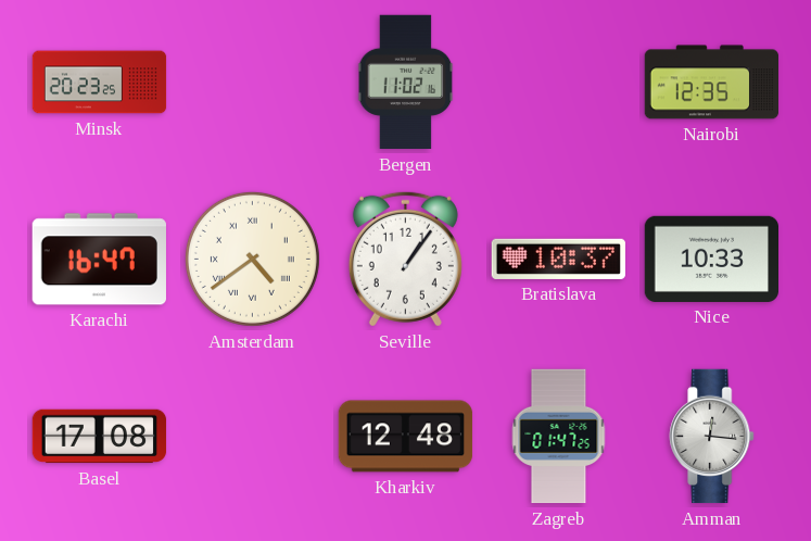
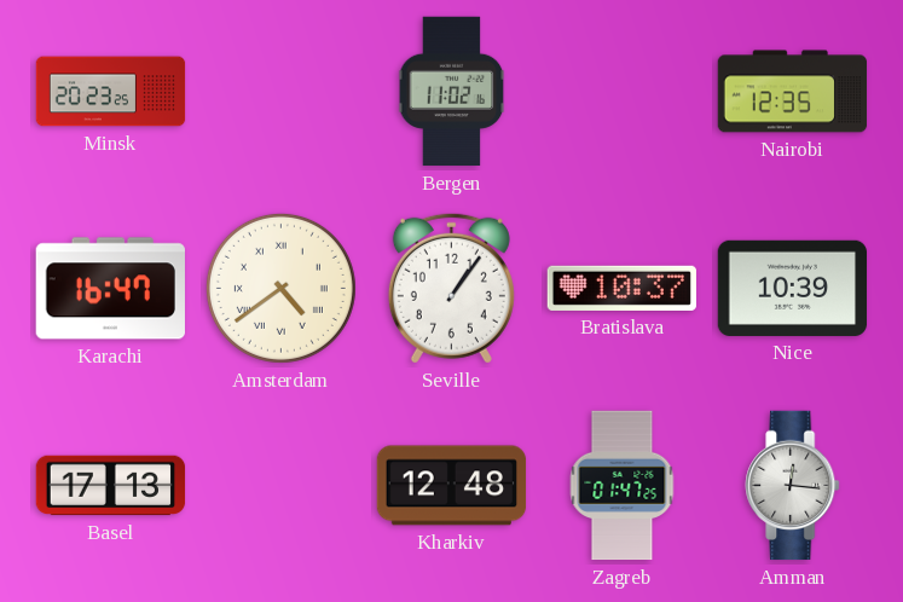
Nice: 10:33 -> 10:39
Basel: 17:08 -> 17:13
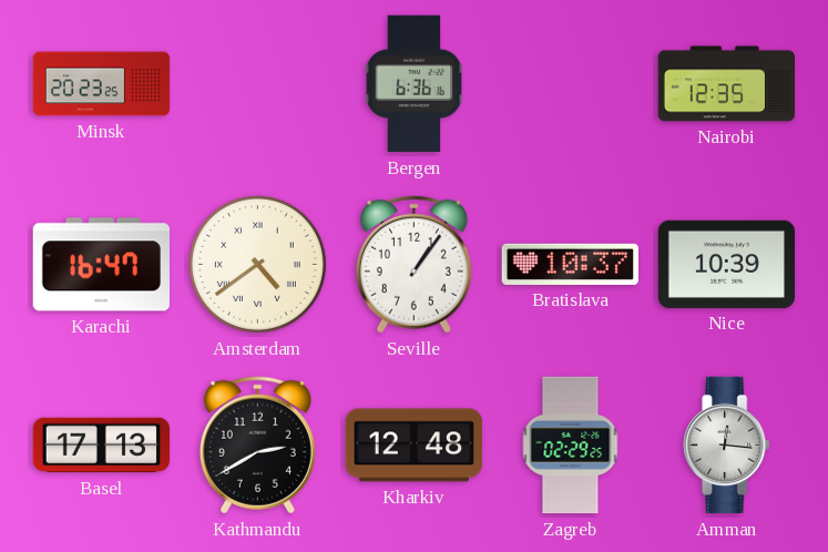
Bergen: 11:02 -> 6:36
Kathmandu: none -> 2:40
Zagreb: 01:47 -> 02:29
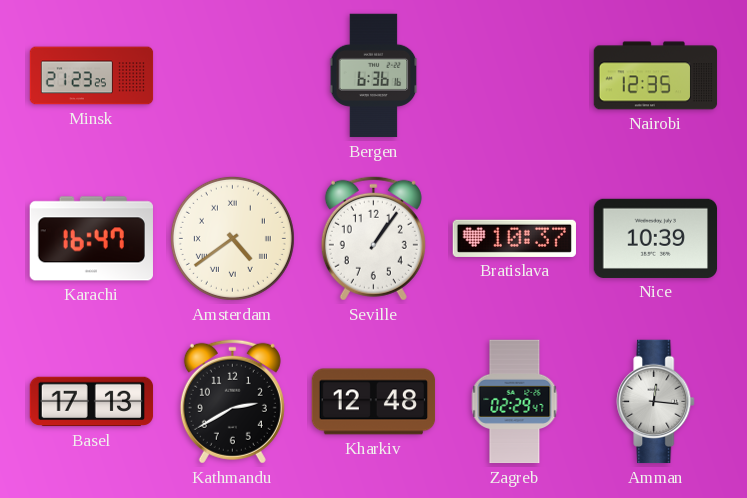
Minsk: 20:23 -> 21:23
Zagreb: 02:29:25 -> 02:29:47
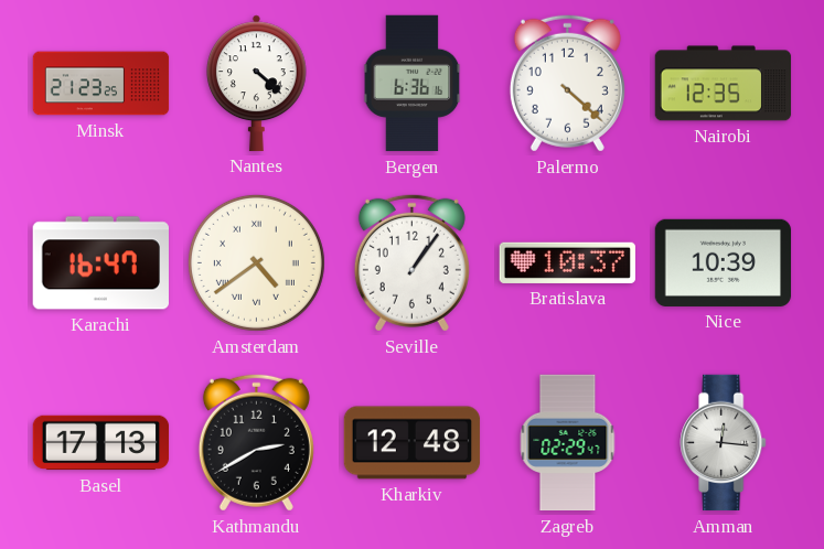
Nantes: none -> 4:22
Palermo: none -> 4:22
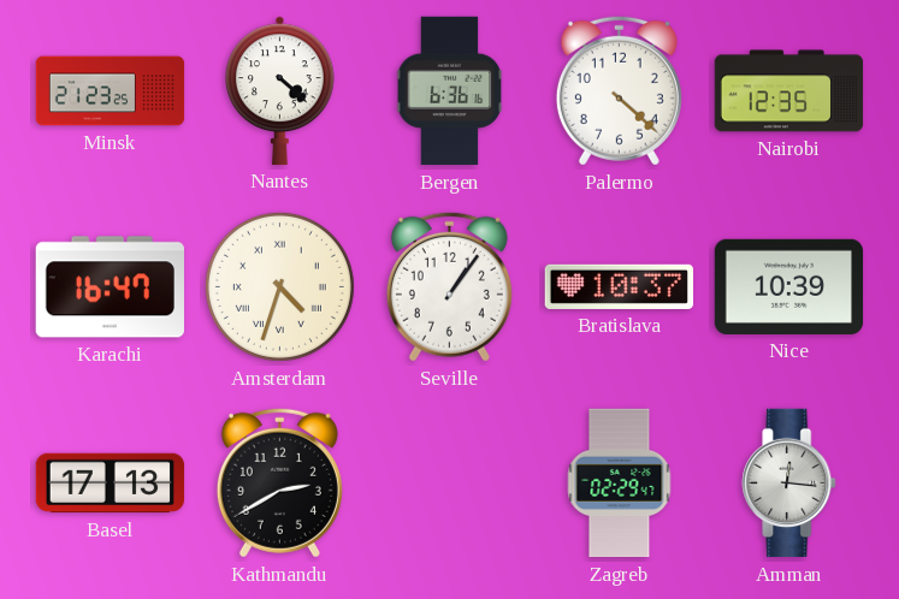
Amsterdam: 4:39 -> 4:33
Kharkiv: 12:48 -> none
